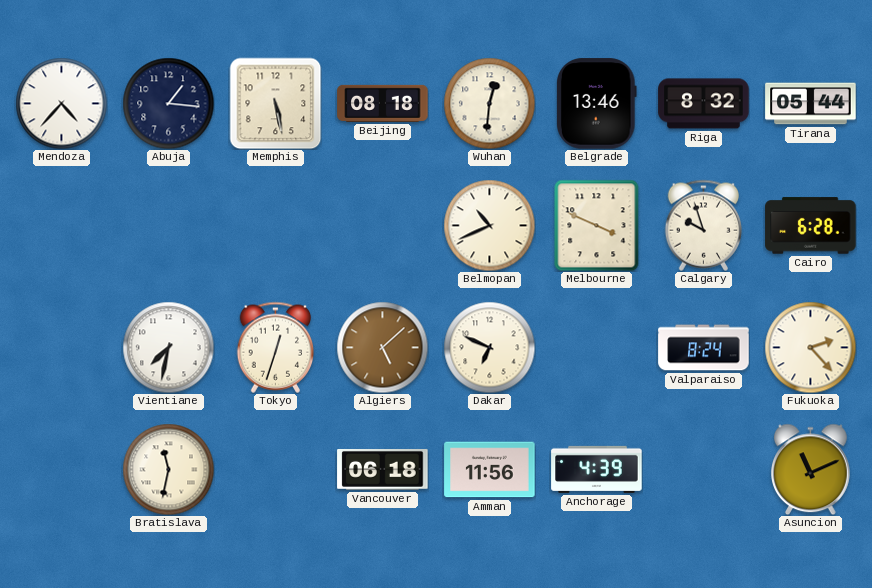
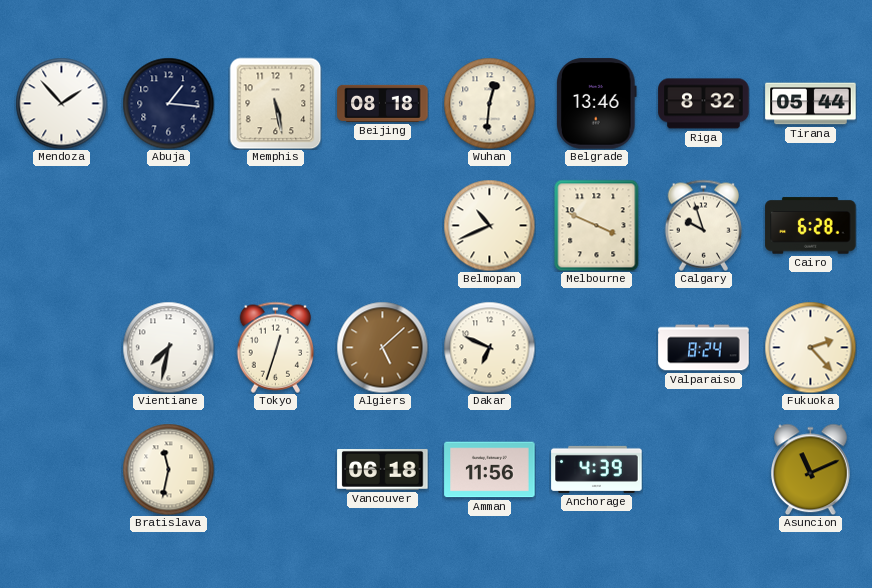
Mendoza: 4:37 -> 1:53
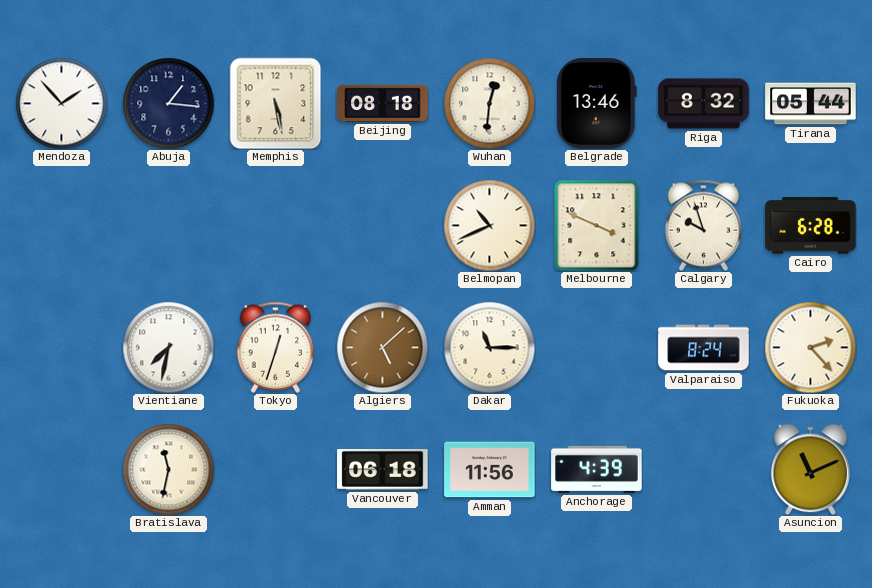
Dakar: 6:49 -> 11:15
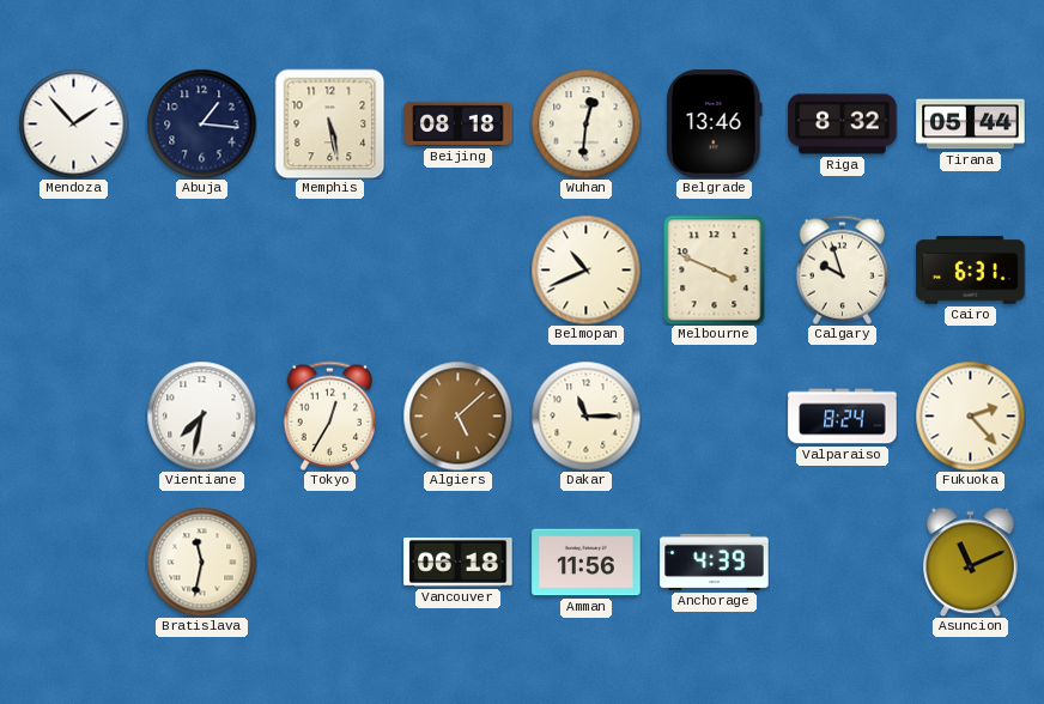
Cairo: 6:28 -> 6:31
Tokyo: 12:33 -> 12:35
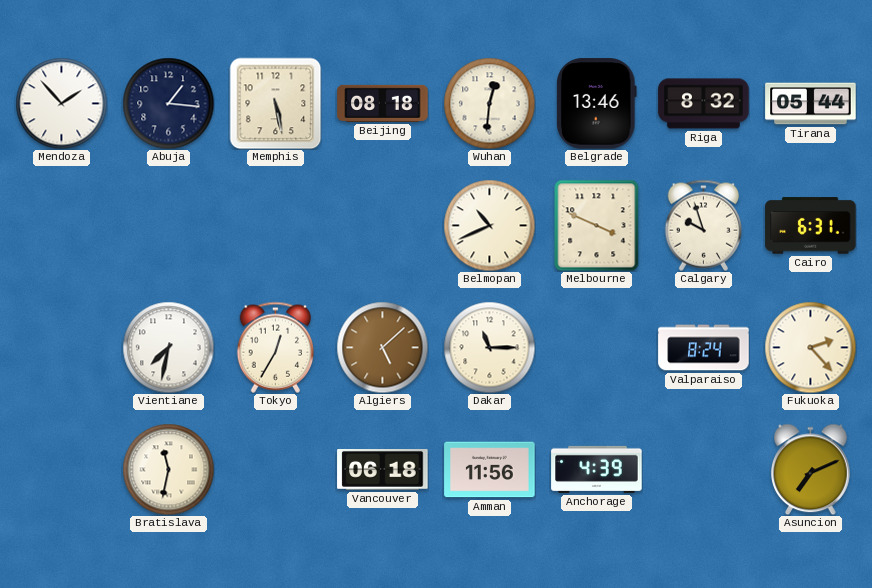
Asuncion: 11:11 -> 7:11
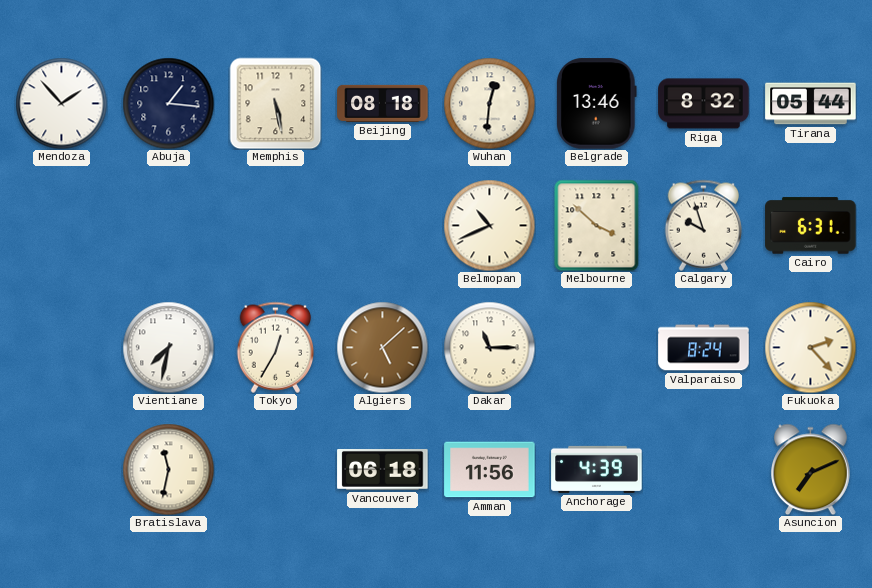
Melbourne: 3:49 -> 3:52
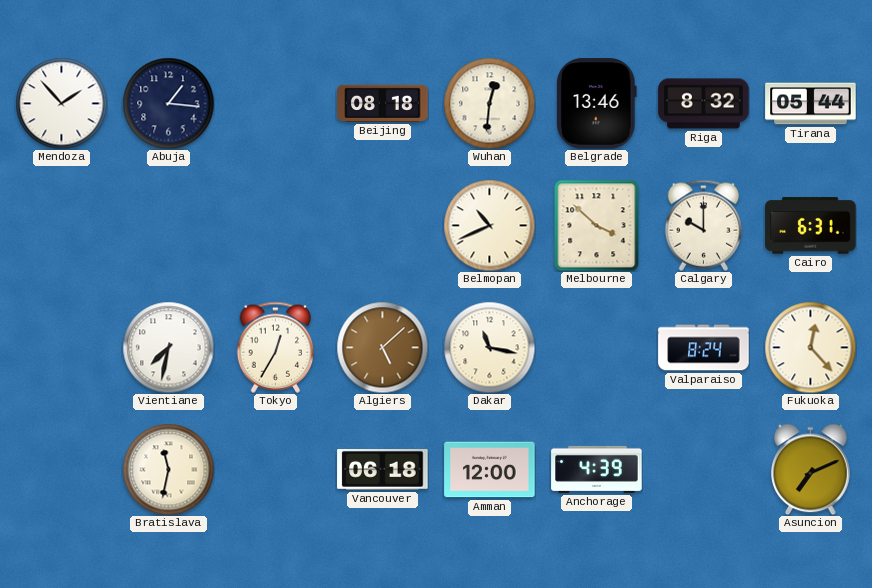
Memphis: 5:28 -> none
Calgary: 9:57 -> 10:00
Dakar: 11:15 -> 11:17
Fukuoka: 2:23 -> 12:23
Amman: 11:56 -> 12:00
